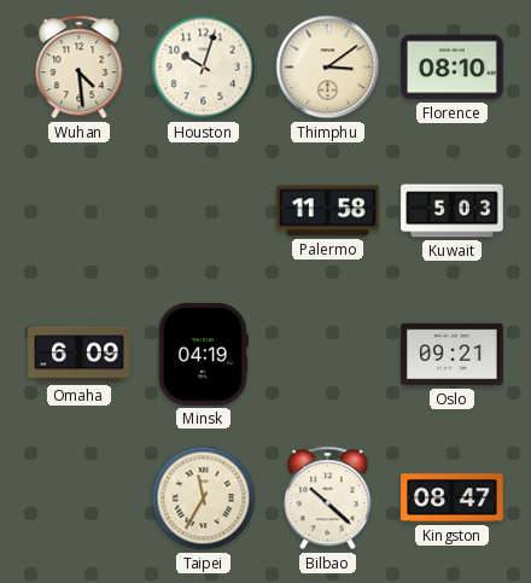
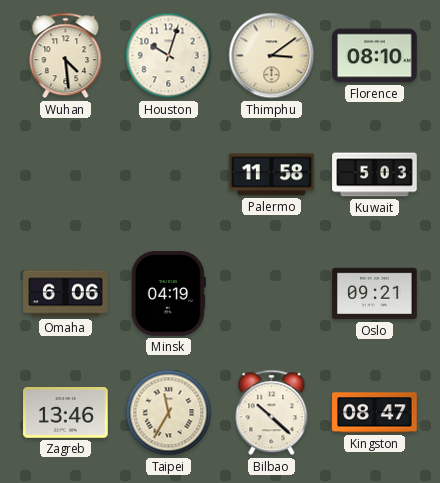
Omaha: 6:09 -> 6:06
Zagreb: none -> 13:46
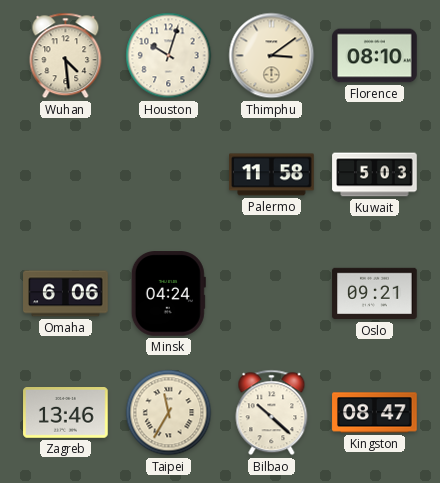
Minsk: 04:19 -> 04:24
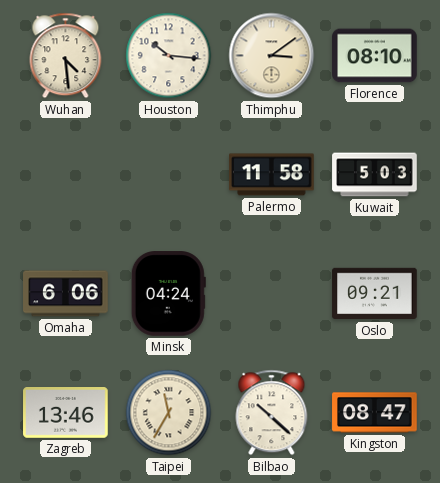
Houston: 10:03 -> 10:16
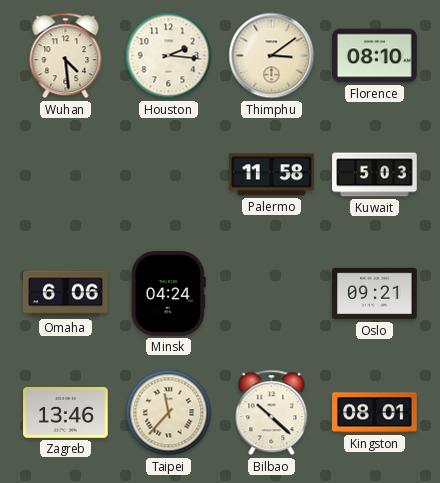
Houston: 10:16 -> 2:16
Taipei: 11:35 -> 11:37
Kingston: 08:47 -> 08:01
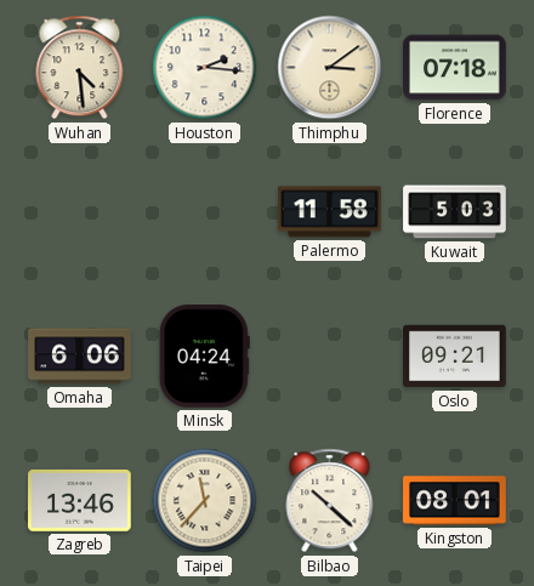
Florence: 08:10 -> 07:18
